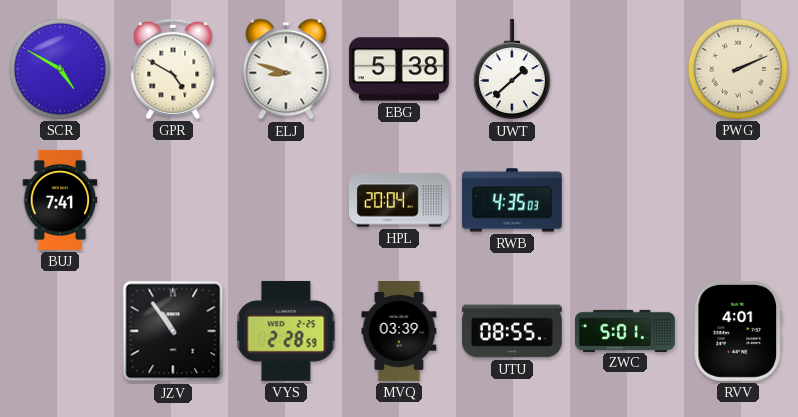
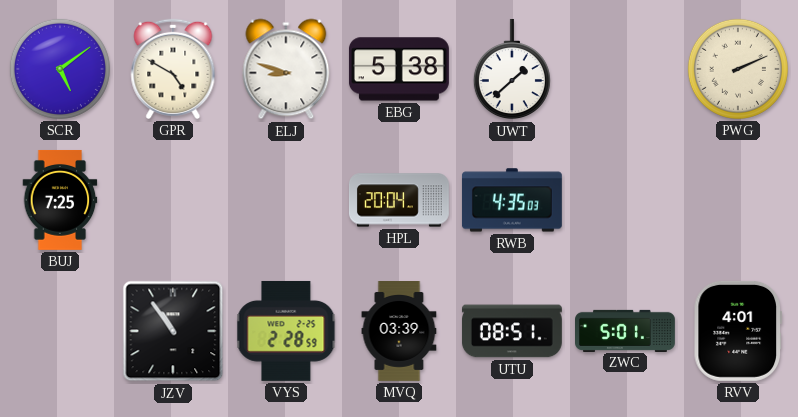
SCR: 4:50 -> 5:09
BUJ: 7:41 -> 7:25
UTU: 08:55 -> 08:51
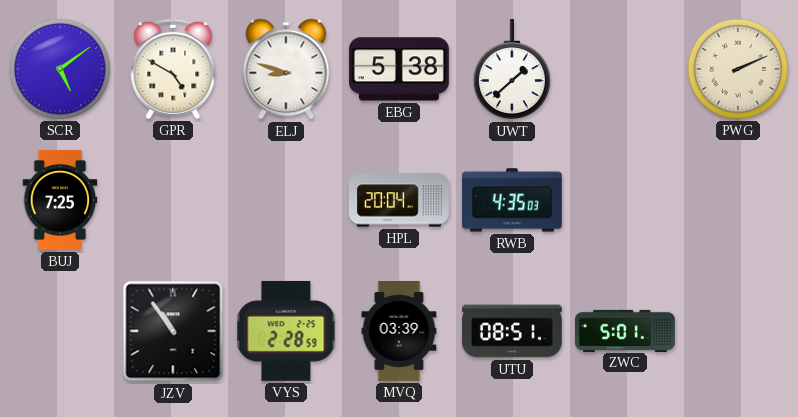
RVV: 4:01 -> none
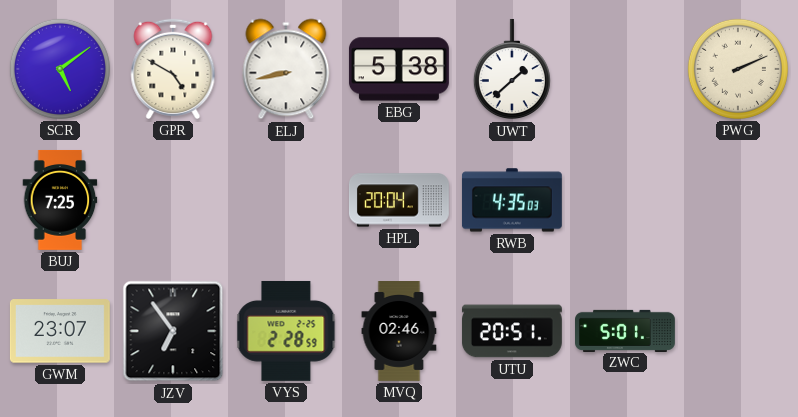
ELJ: 8:48 -> 8:43
GWM: none -> 23:07
JZV: 10:54 -> 6:54
MVQ: 03:39 -> 02:46
UTU: 08:51 -> 20:51
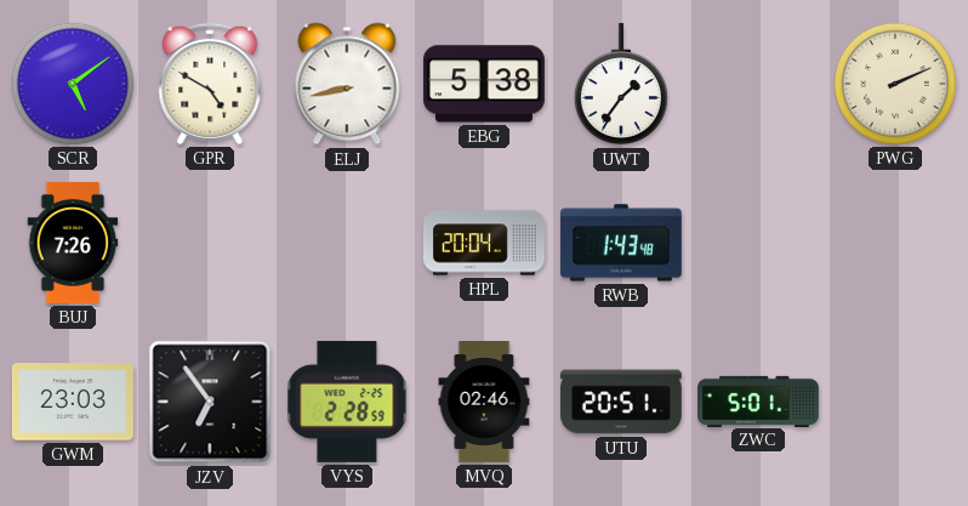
UWT: 1:38 -> 1:36
BUJ: 7:25 -> 7:26
RWB: 4:35 -> 1:43
GWM: 23:07 -> 23:03
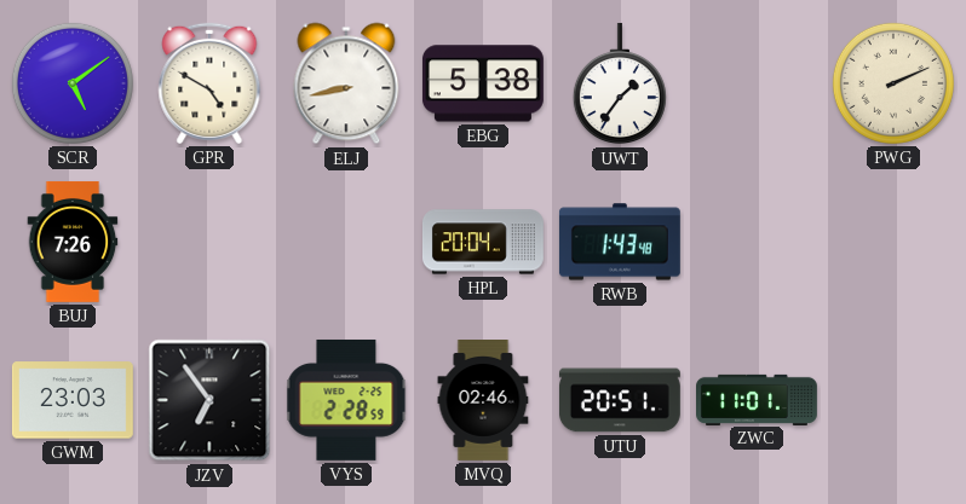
ZWC: 5:01 -> 11:01
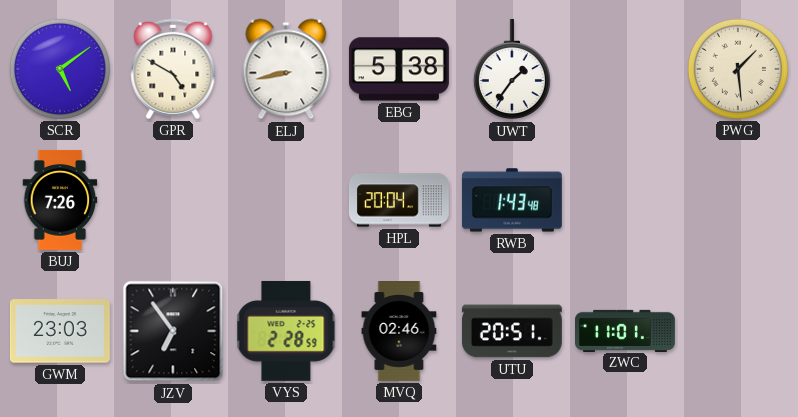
PWG: 2:11 -> 1:29
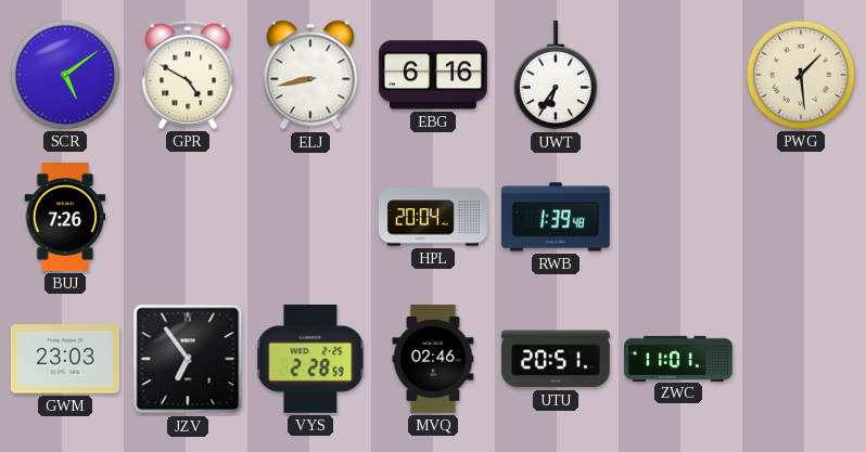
EBG: 5:38 -> 6:16
UWT: 1:36 -> 6:36
RWB: 1:43 -> 1:39
